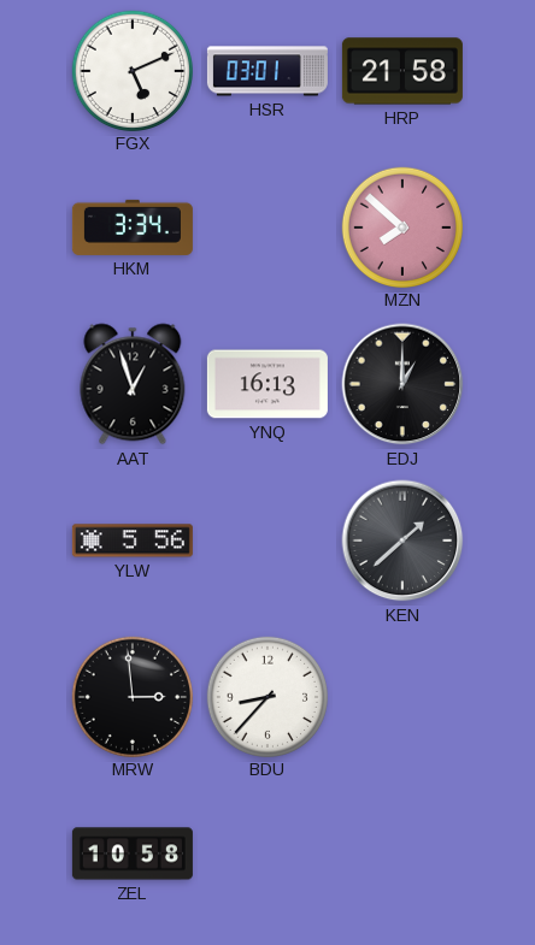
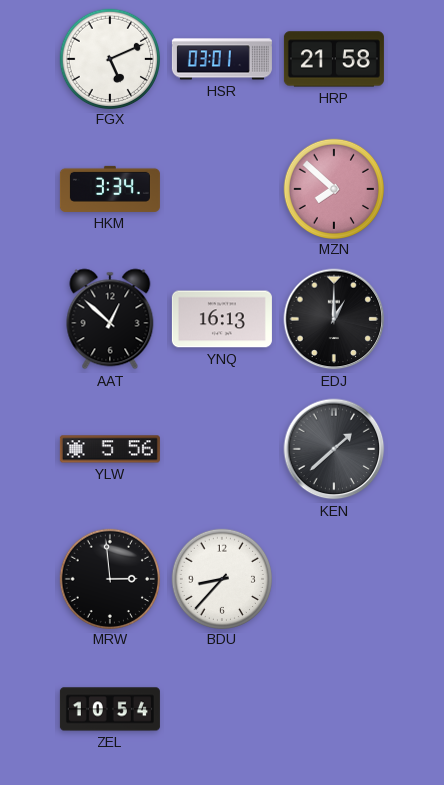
AAT: 12:57 -> 12:52
ZEL: 10:58 -> 10:54
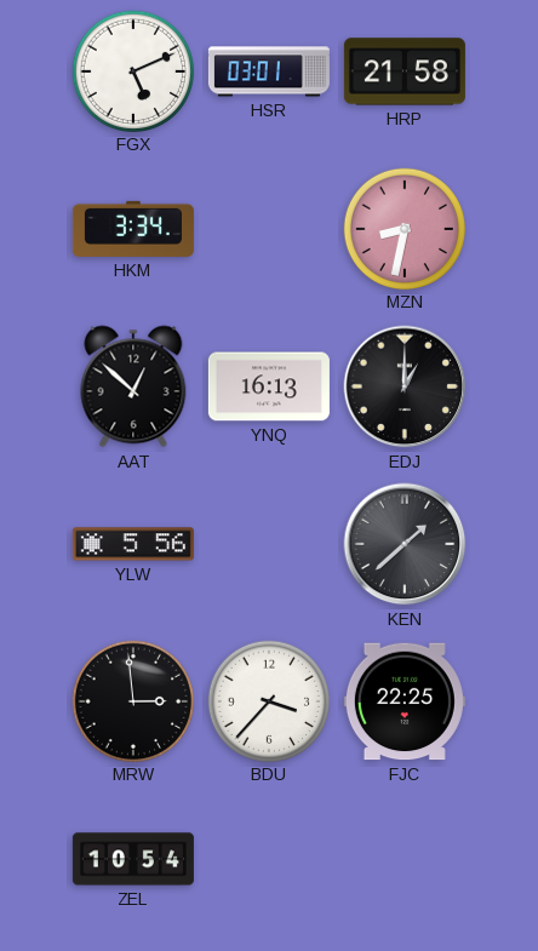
MZN: 7:52 -> 8:32
BDU: 8:37 -> 3:37
FJC: none -> 22:25
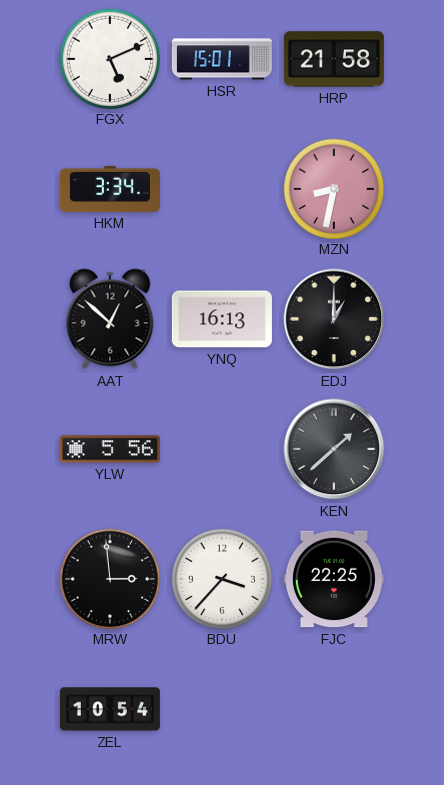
HSR: 03:01 -> 15:01
